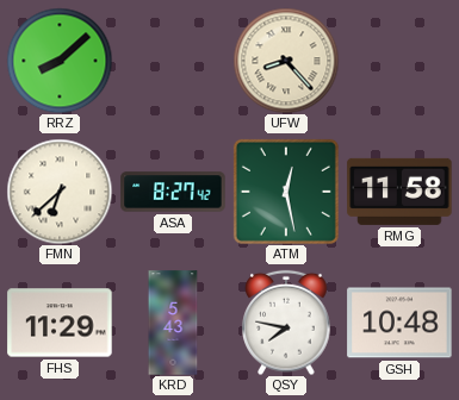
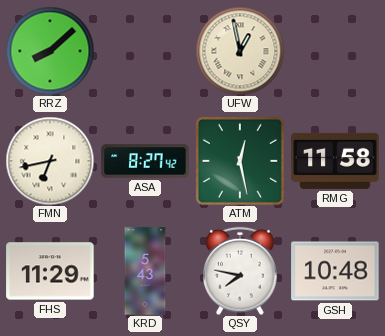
UFW: 8:23 -> 12:58
FMN: 6:38 -> 6:43
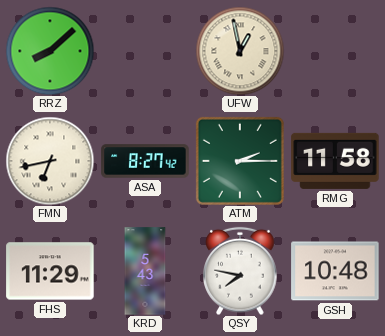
ATM: 12:28 -> 2:15
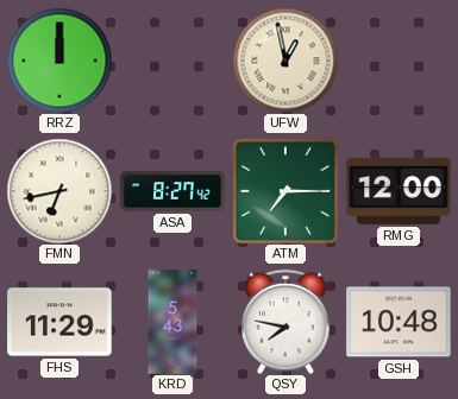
RRZ: 8:08 -> 12:00
ATM: 2:15 -> 7:15
RMG: 11:58 -> 12:00
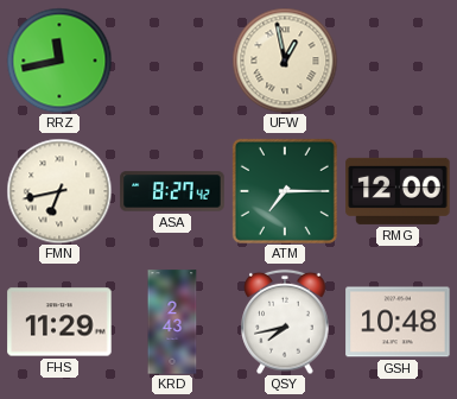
RRZ: 12:00 -> 11:43
KRD: 5:43 -> 2:43
QSY: 7:47 -> 7:43
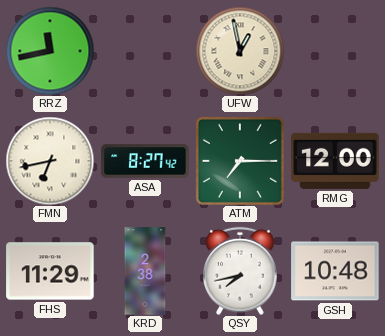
KRD: 2:43 -> 2:38
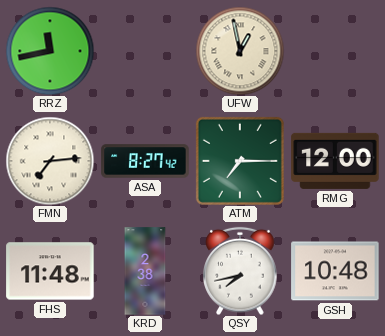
FMN: 6:43 -> 7:14
FHS: 11:29 -> 11:48
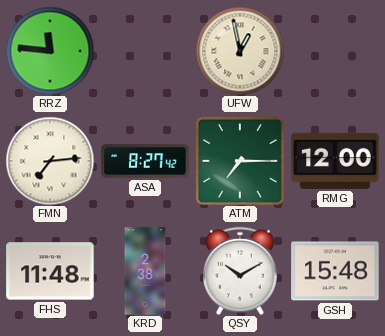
RRZ: 11:43 -> 11:46
QSY: 7:43 -> 10:10
GSH: 10:48 -> 15:48
